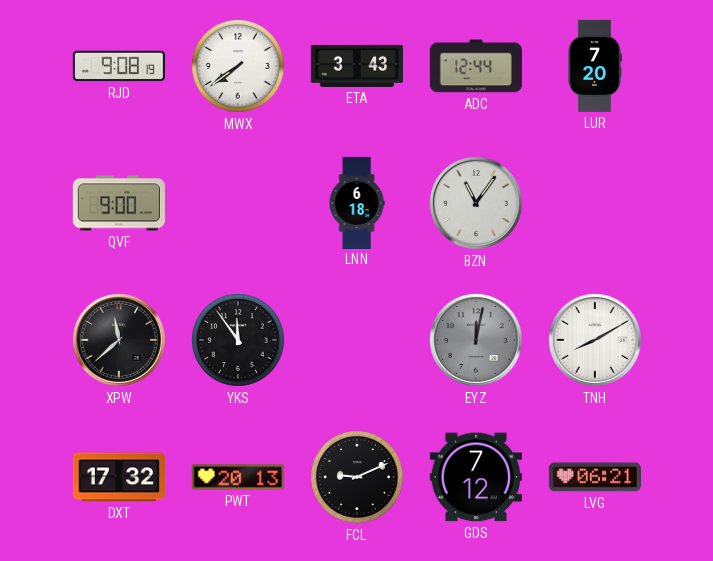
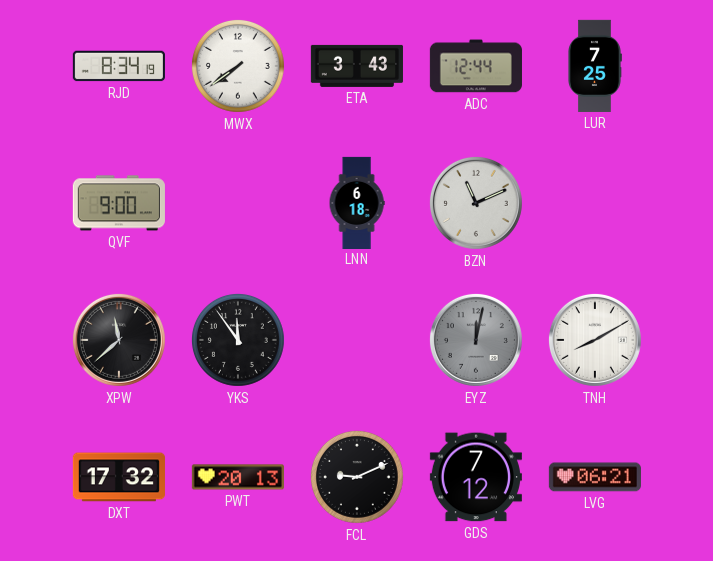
RJD: 9:08 -> 8:34
LUR: 7:20 -> 7:25
BZN: 11:06 -> 11:11
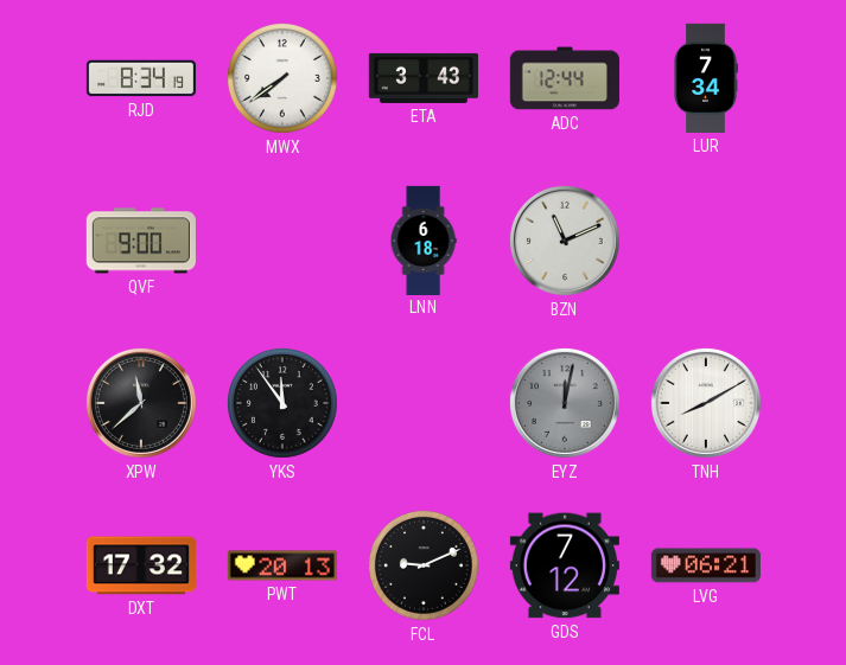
LUR: 7:25 -> 7:34
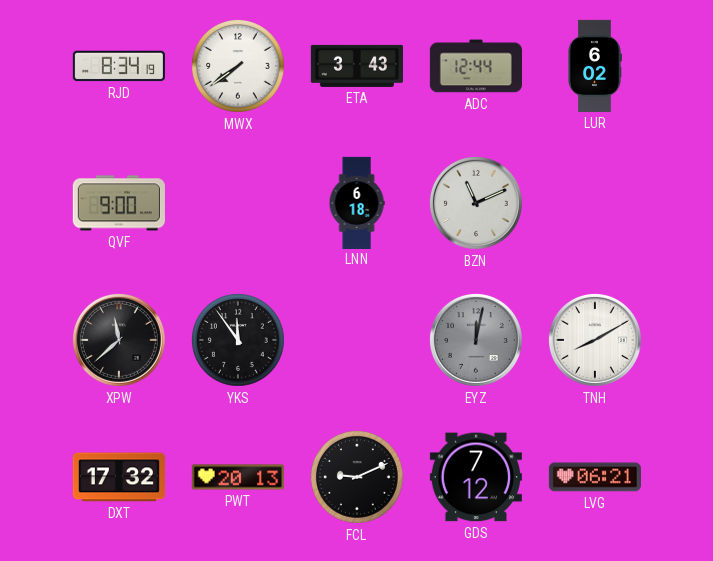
LUR: 7:34 -> 6:02
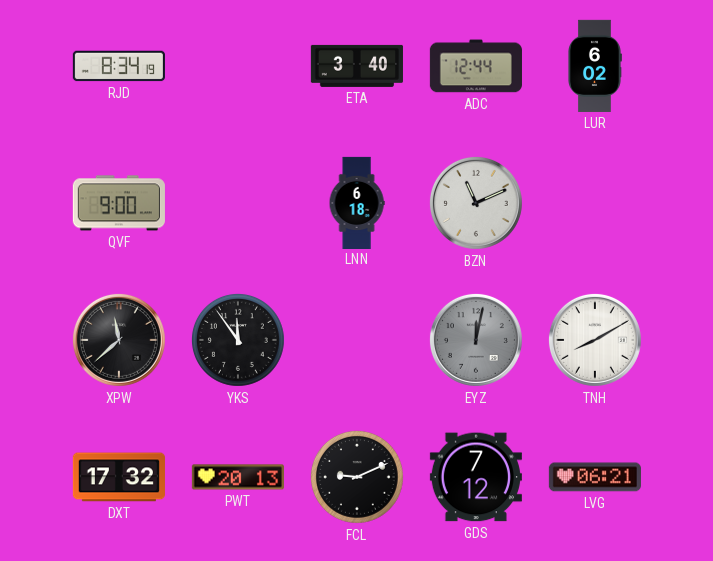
MWX: 7:39 -> none
ETA: 3:43 -> 3:40
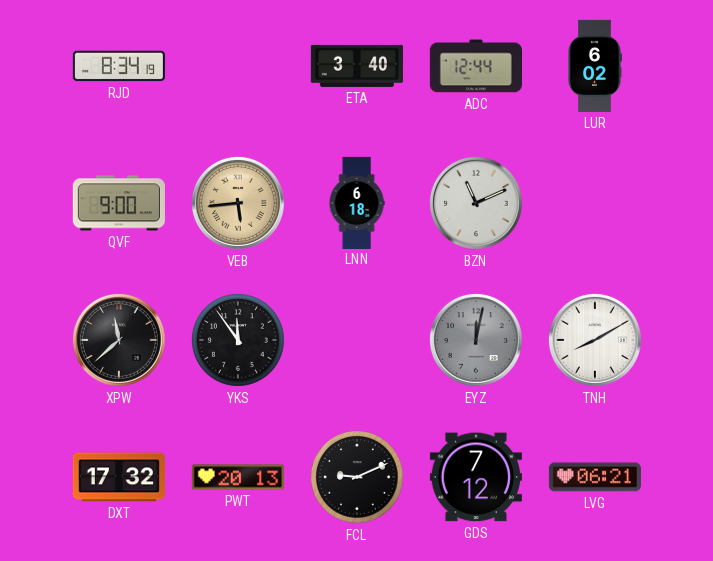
VEB: none -> 5:44
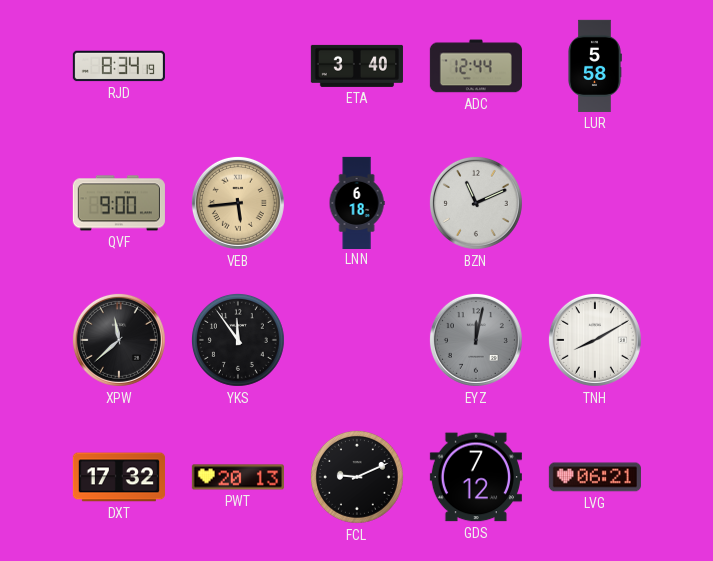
LUR: 6:02 -> 5:58
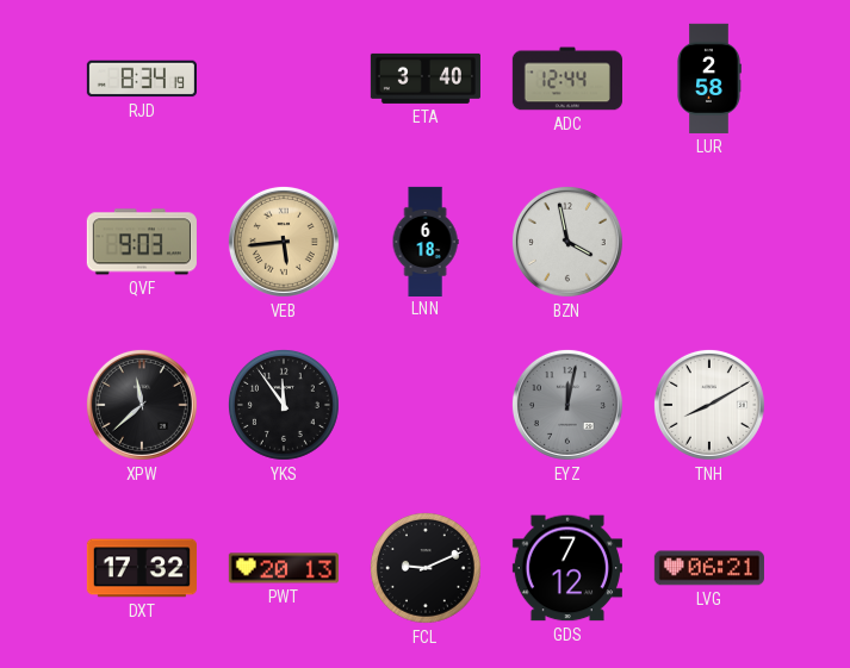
LUR: 5:58 -> 2:58
QVF: 9:00 -> 9:03
BZN: 11:11 -> 3:58
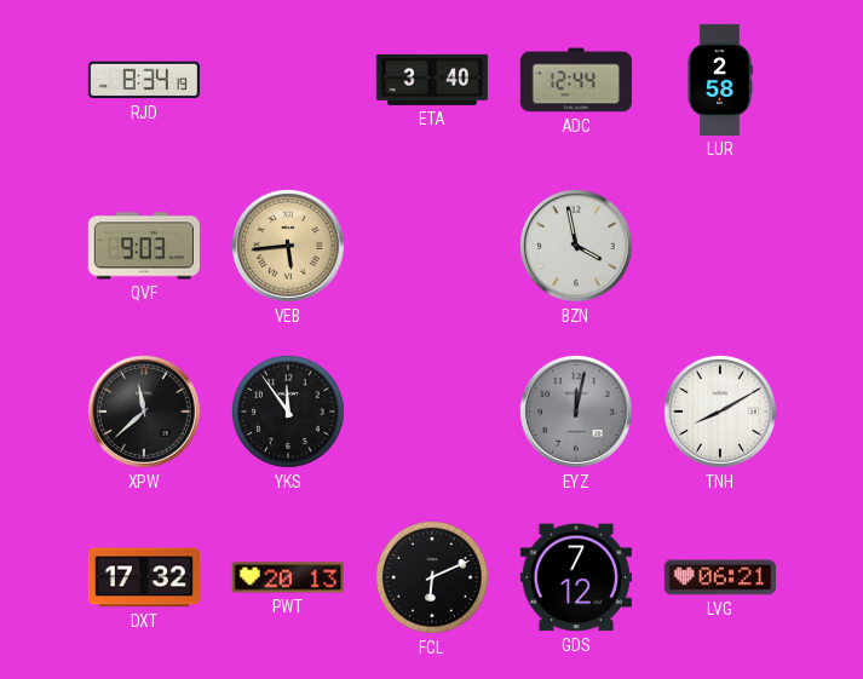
LNN: 6:18 -> none
FCL: 9:11 -> 6:11
